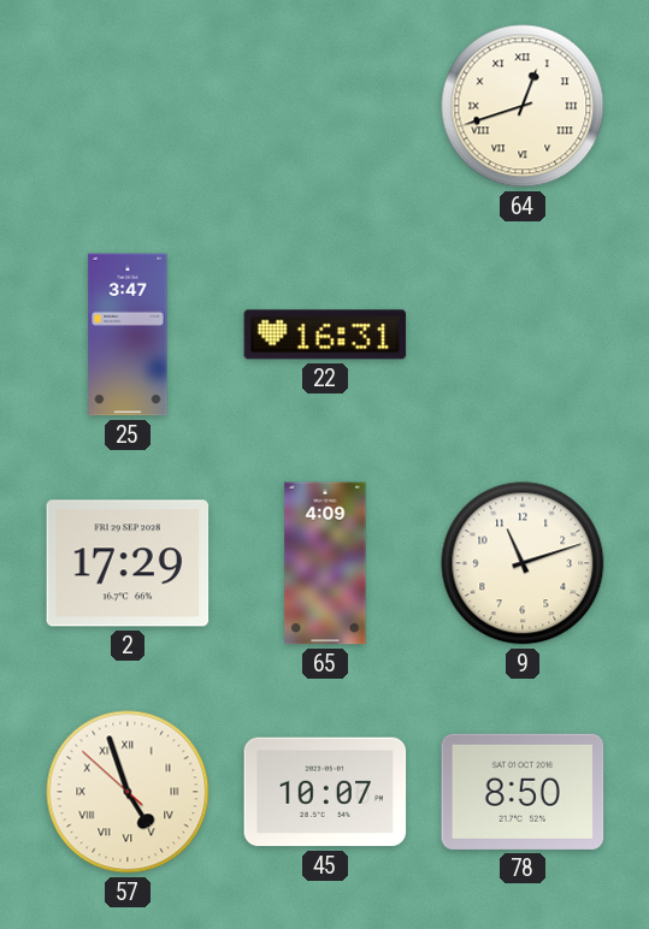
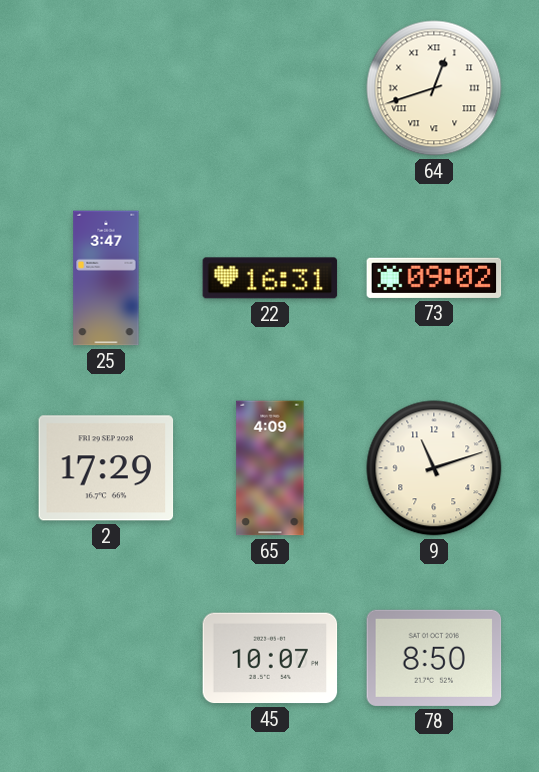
73: none -> 09:02
57: 4:56 -> none
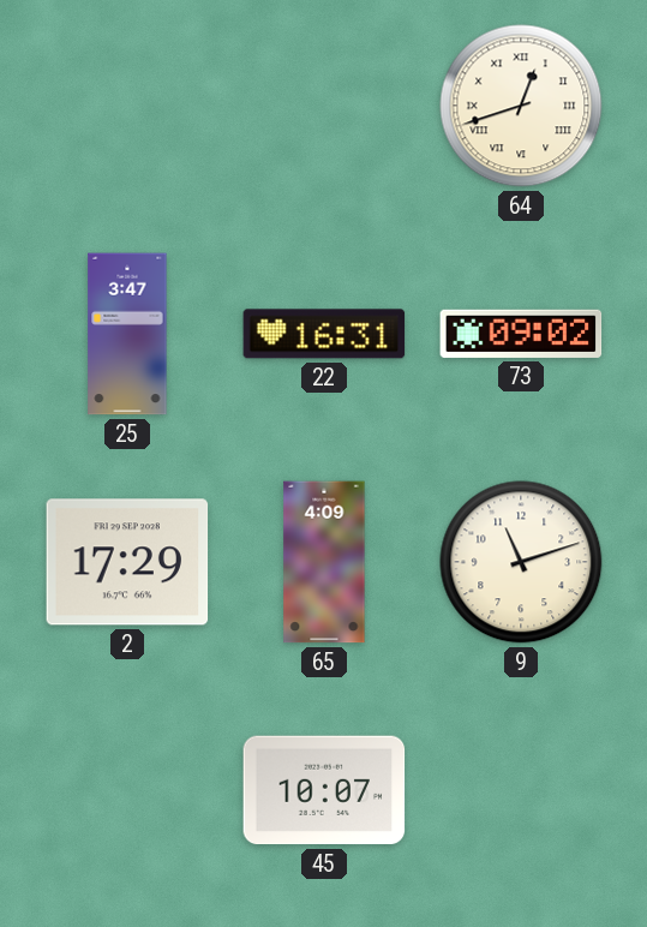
78: 8:50 -> none
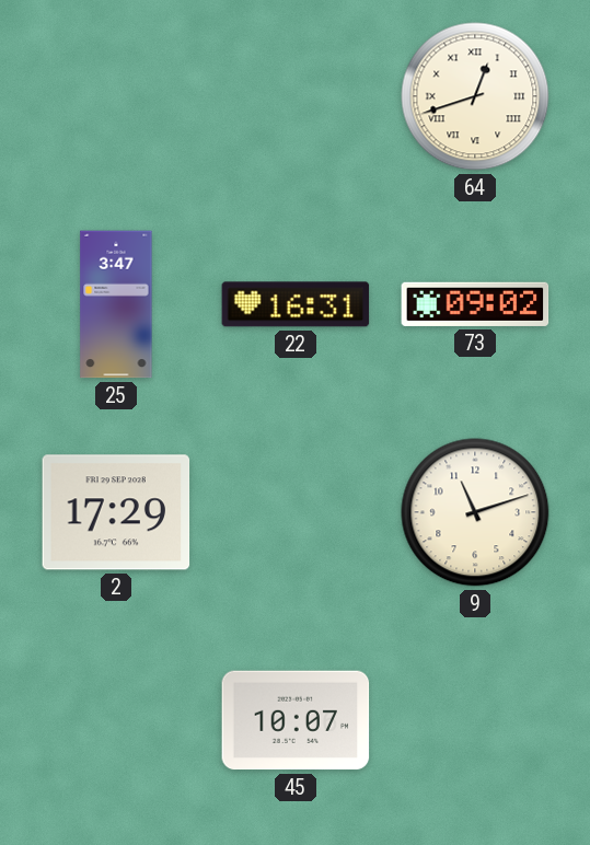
65: 4:09 -> none
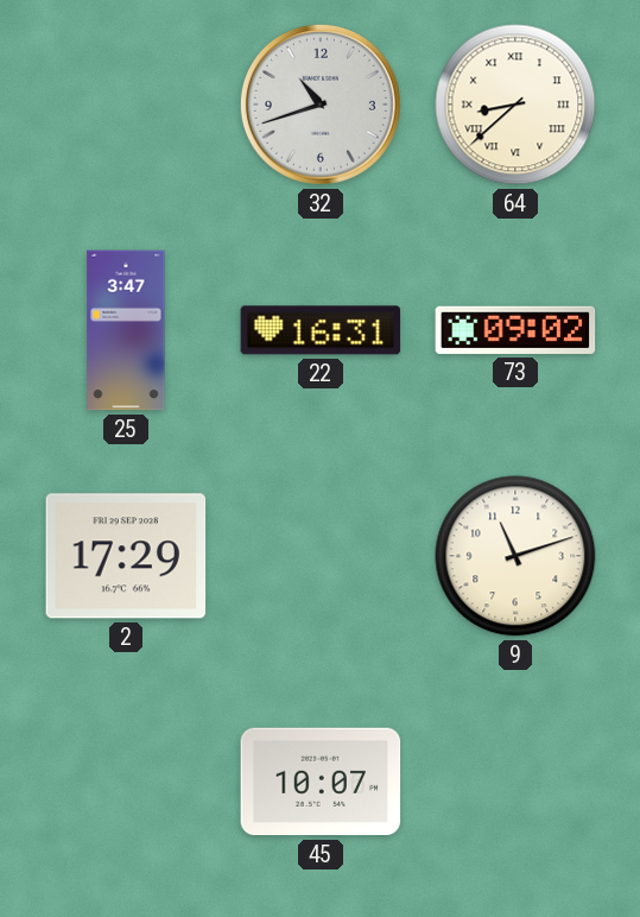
32: none -> 10:42
64: 12:42 -> 8:38
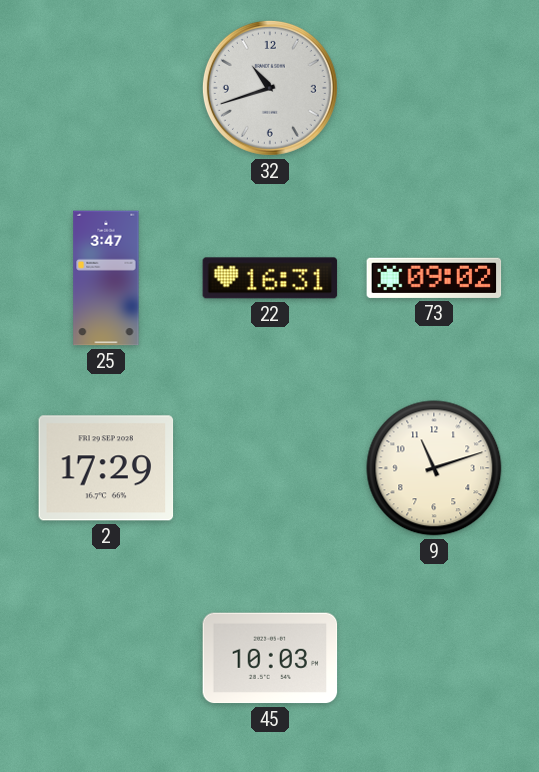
64: 8:38 -> none
45: 10:07 -> 10:03
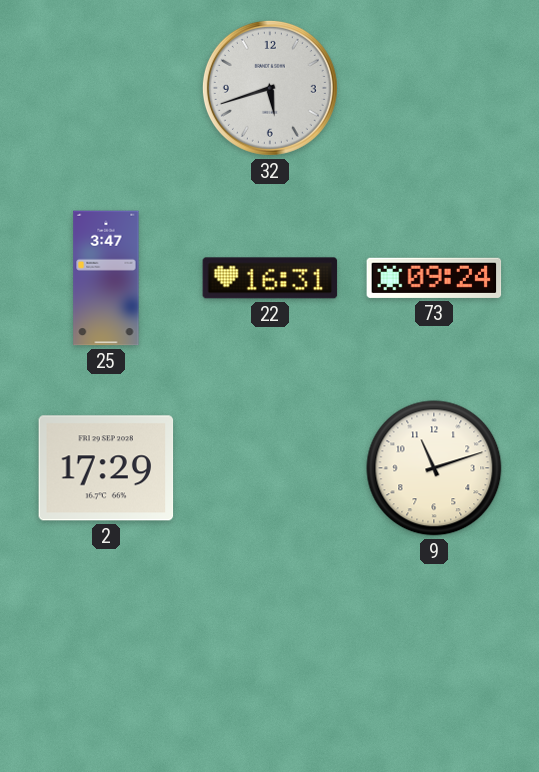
32: 10:42 -> 5:42
73: 09:02 -> 09:24
45: 10:03 -> none
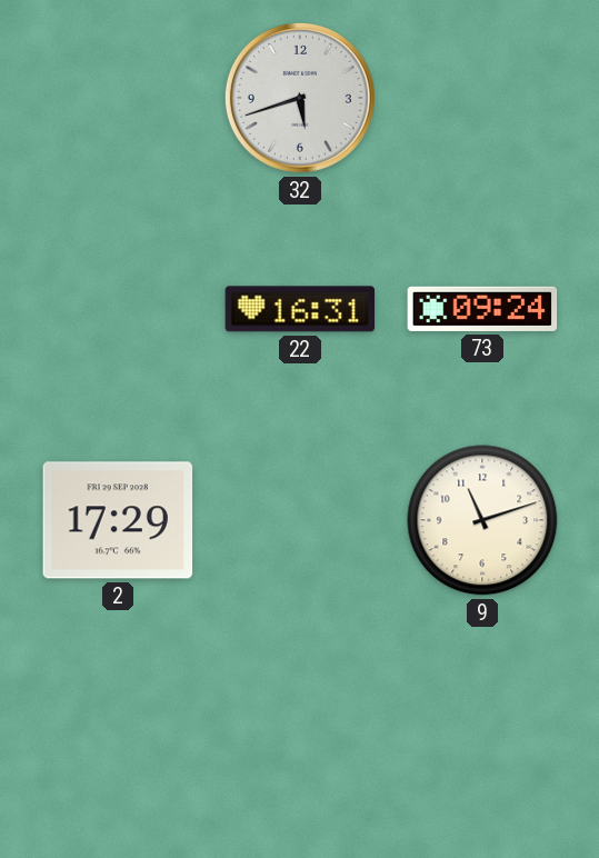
25: 3:47 -> none
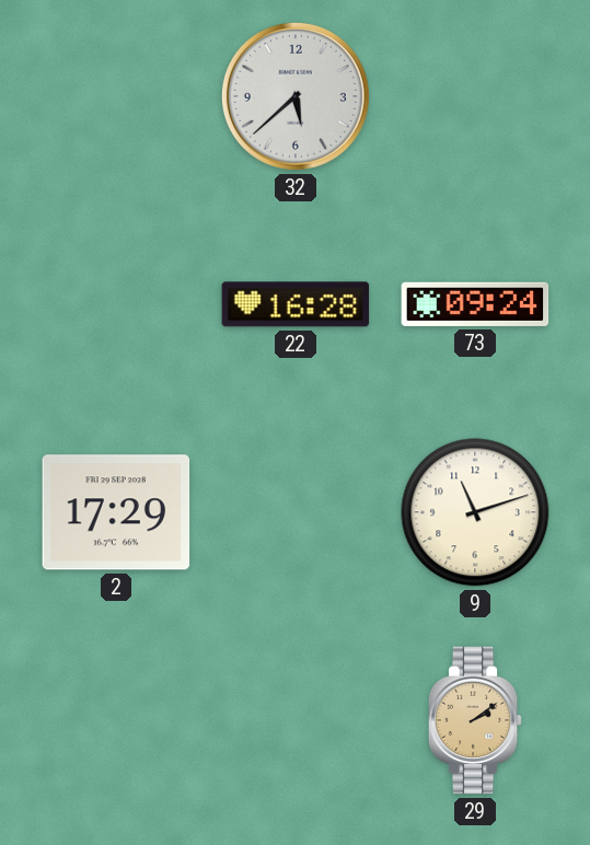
32: 5:42 -> 5:38
22: 16:31 -> 16:28
29: none -> 2:09
